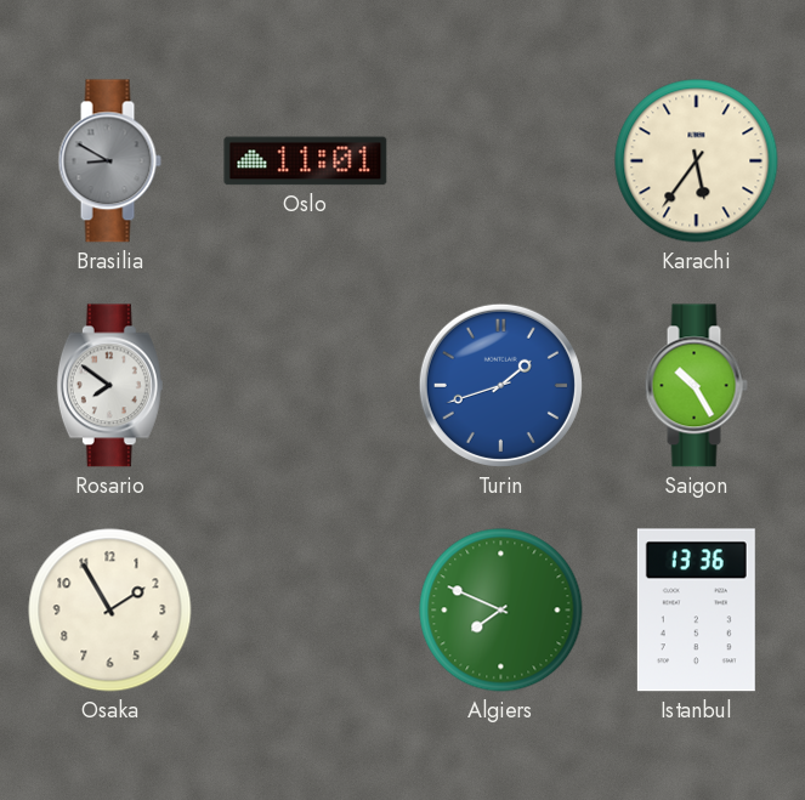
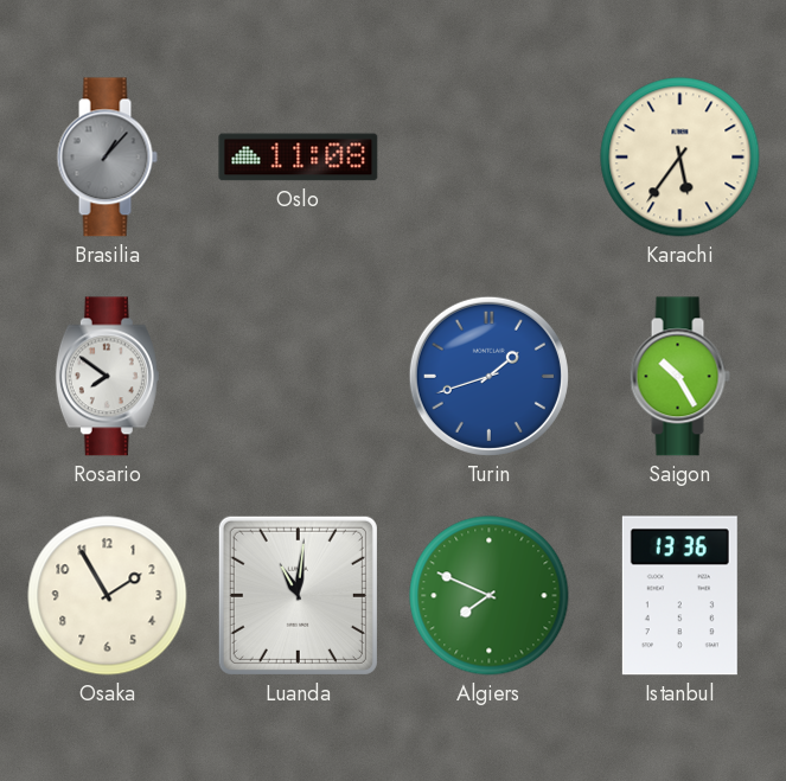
Brasilia: 8:50 -> 1:07
Oslo: 11:01 -> 11:08
Luanda: none -> 11:01
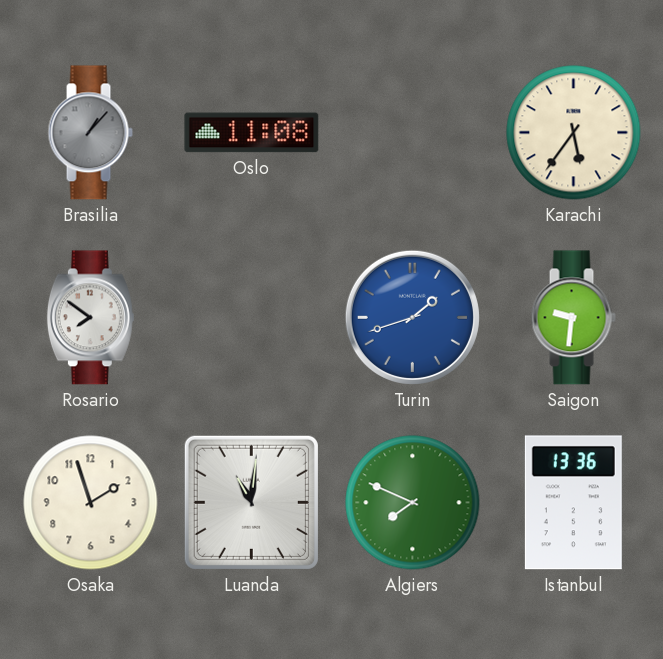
Saigon: 10:25 -> 9:31
Osaka: 1:55 -> 1:57
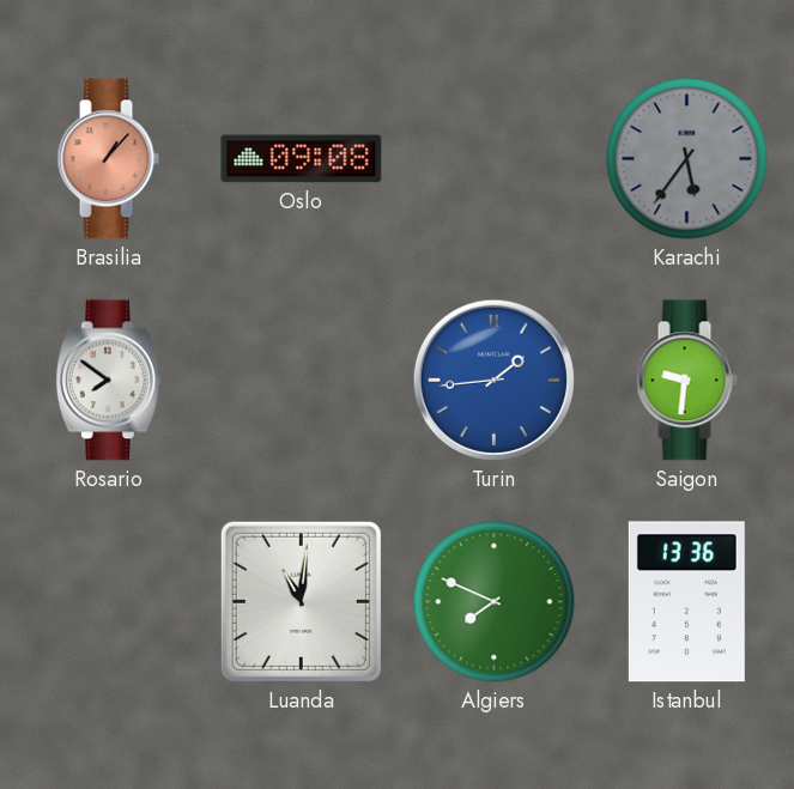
Brasilia dial: grey -> salmon
Oslo: 11:08 -> 09:08
Karachi dial: cream -> grey
Turin: 1:42 -> 1:44
Osaka: 1:57 -> none
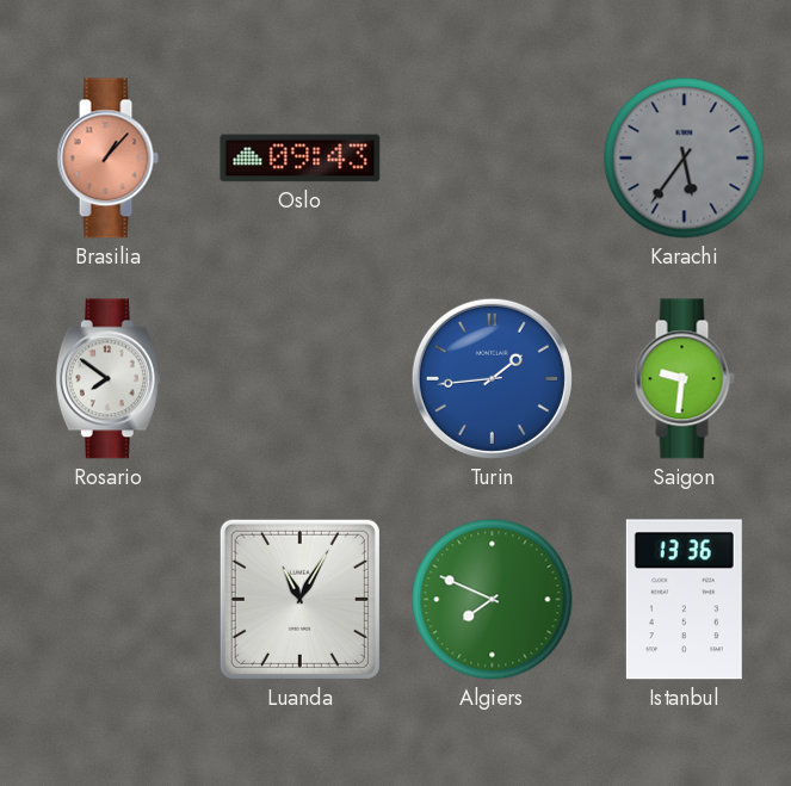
Oslo: 09:08 -> 09:43
Luanda: 11:01 -> 11:05
